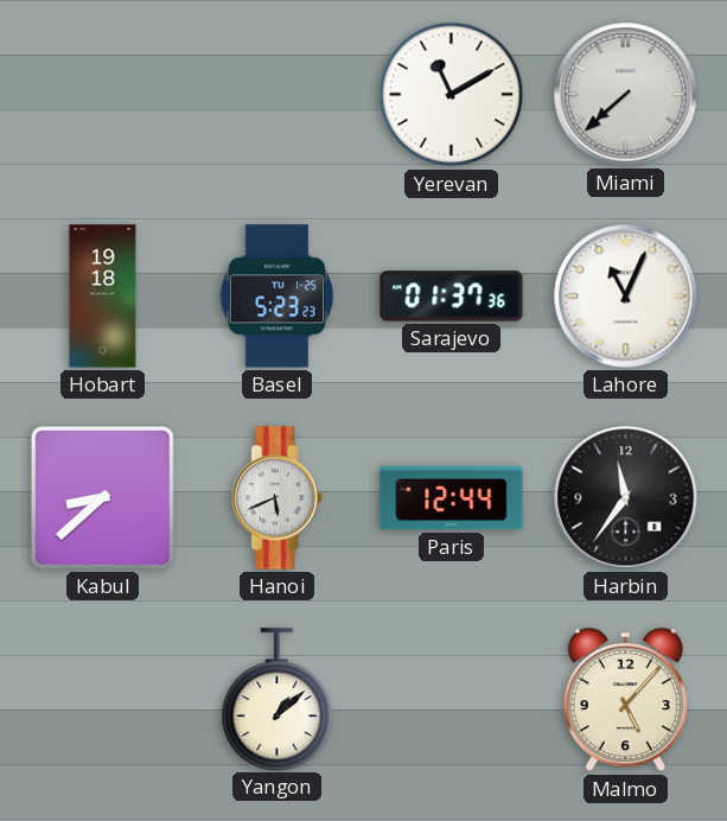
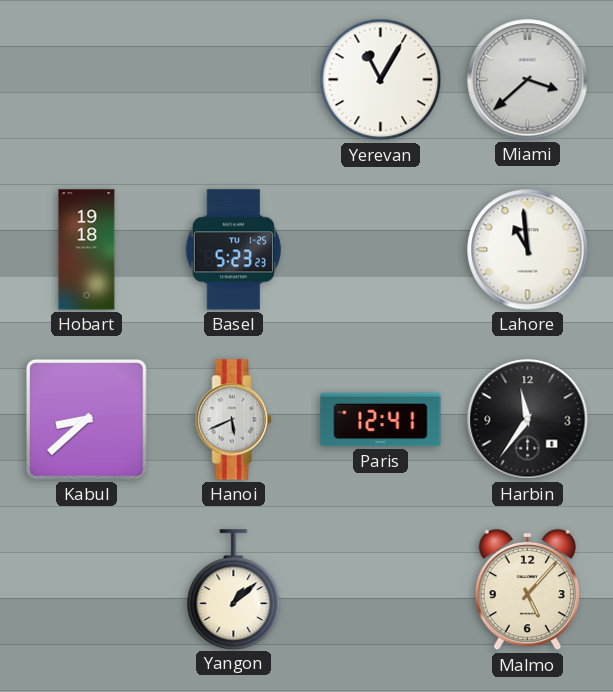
Yerevan: 11:10 -> 11:05
Miami: 7:38 -> 3:38
Sarajevo: 01:37 -> none
Lahore: 11:04 -> 10:59
Paris: 12:44 -> 12:41
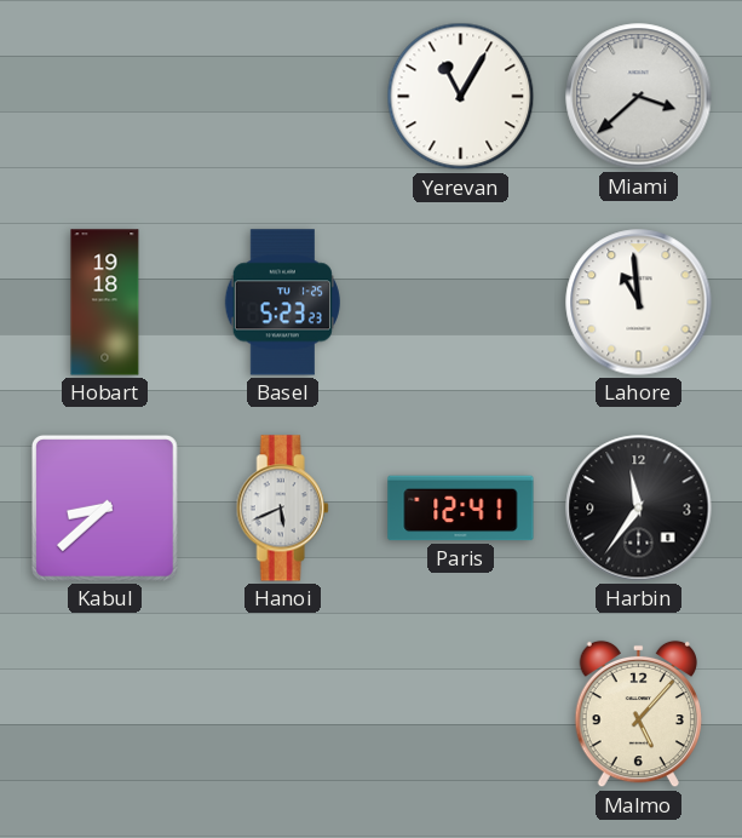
Yangon: 1:08 -> none
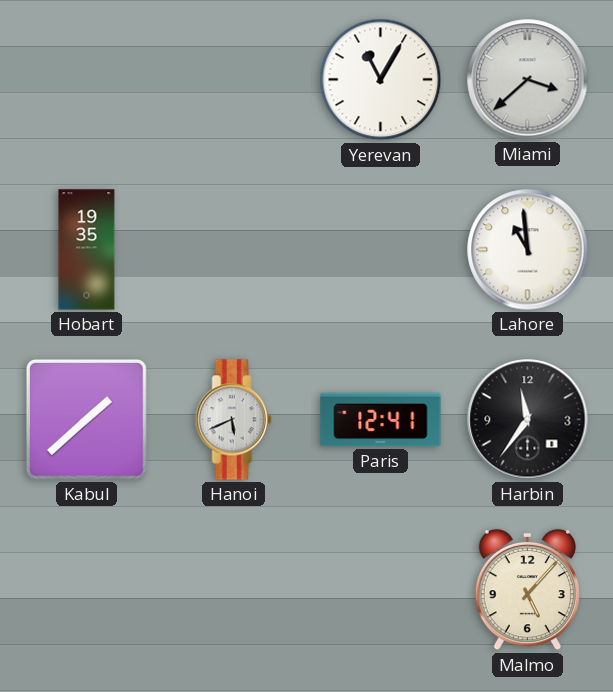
Hobart: 19:18 -> 19:35
Basel: 5:23 -> none
Kabul: 8:38 -> 1:38
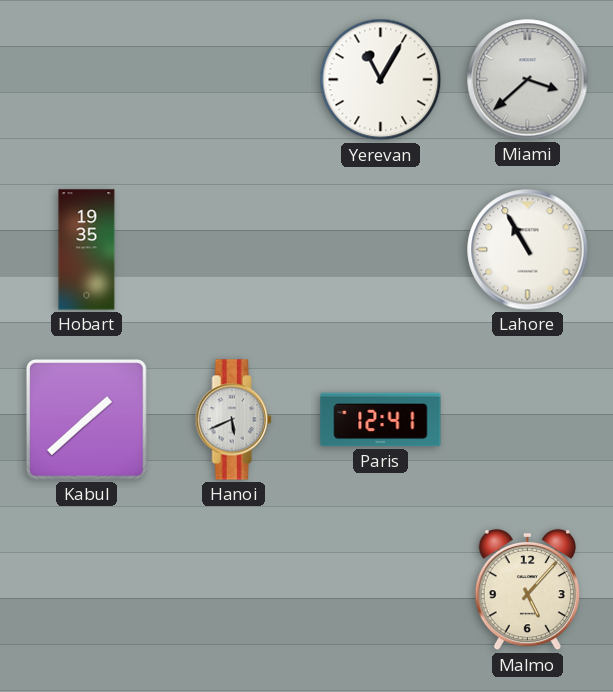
Lahore: 10:59 -> 10:55
Harbin: 11:36 -> none
